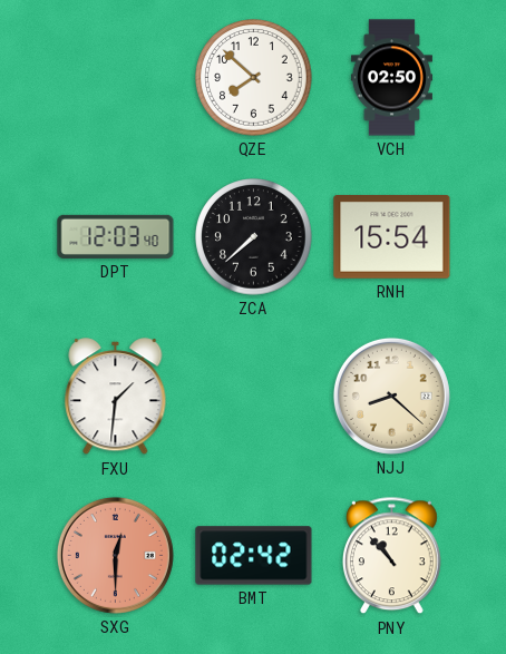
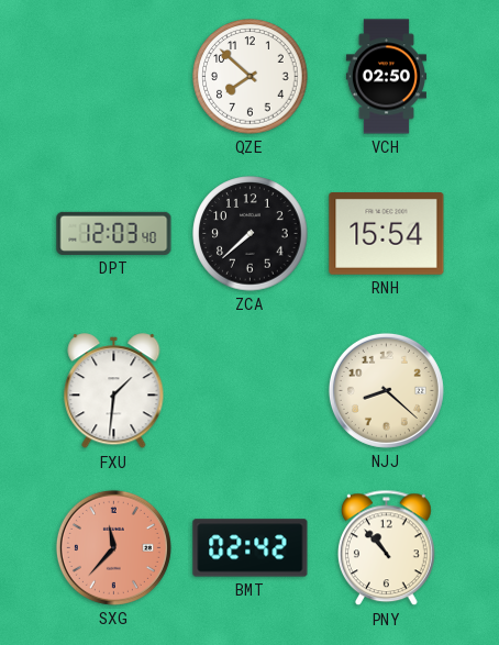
SXG: 12:30 -> 11:37
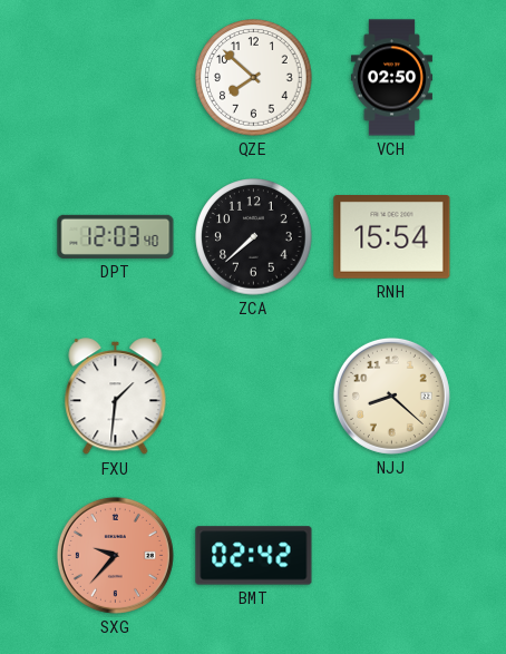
SXG: 11:37 -> 9:37
PNY: 10:53 -> none
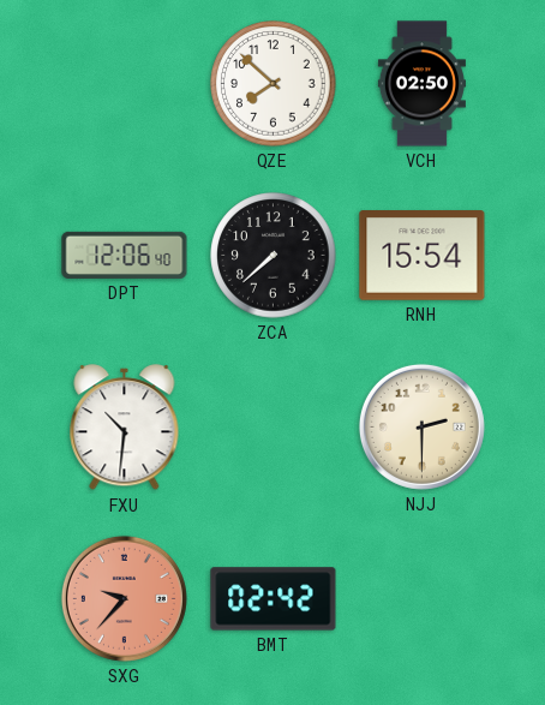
DPT: 12:03 -> 12:06
FXU: 1:31 -> 10:31
NJJ: 8:22 -> 2:30
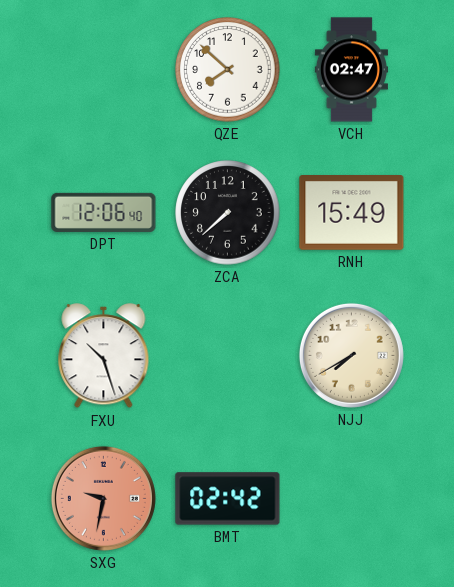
VCH: 02:50 -> 02:47
RNH: 15:54 -> 15:49
FXU: 10:31 -> 10:27
NJJ: 2:30 -> 7:40
SXG: 9:37 -> 9:32
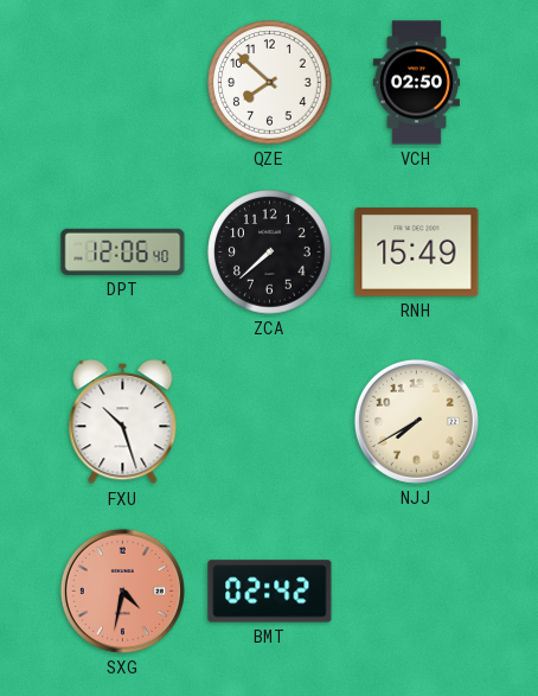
VCH: 02:47 -> 02:50
SXG: 9:32 -> 4:32
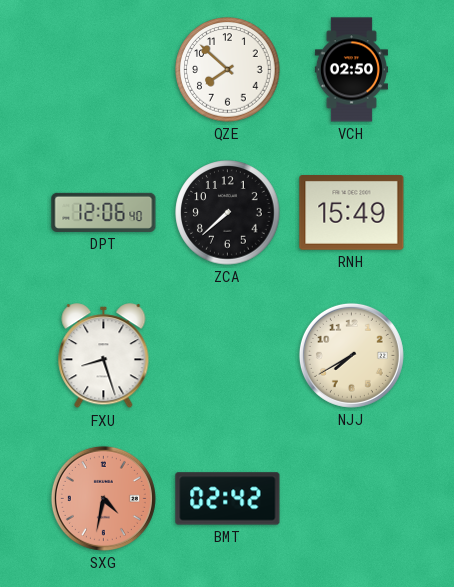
FXU: 10:27 -> 8:27
